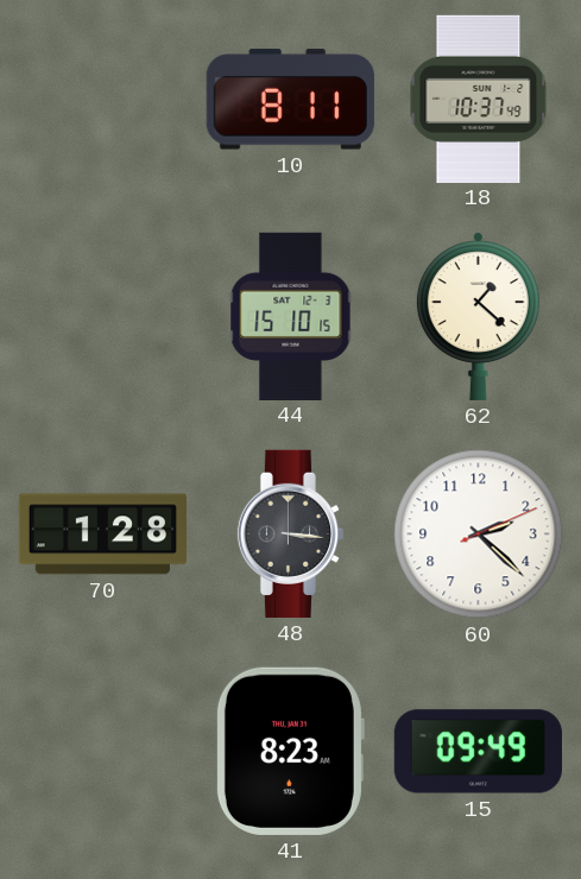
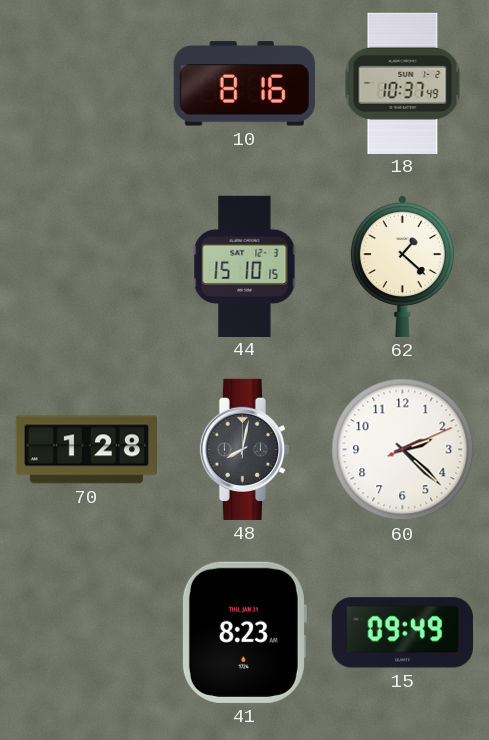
10: 8:11 -> 8:16
48: 3:16 -> 8:02
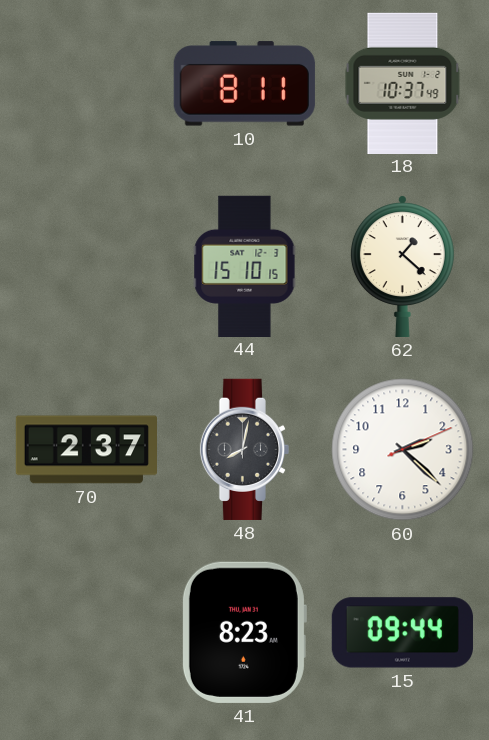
10: 8:16 -> 8:11
70: 1:28 -> 2:37
15: 09:49 -> 09:44
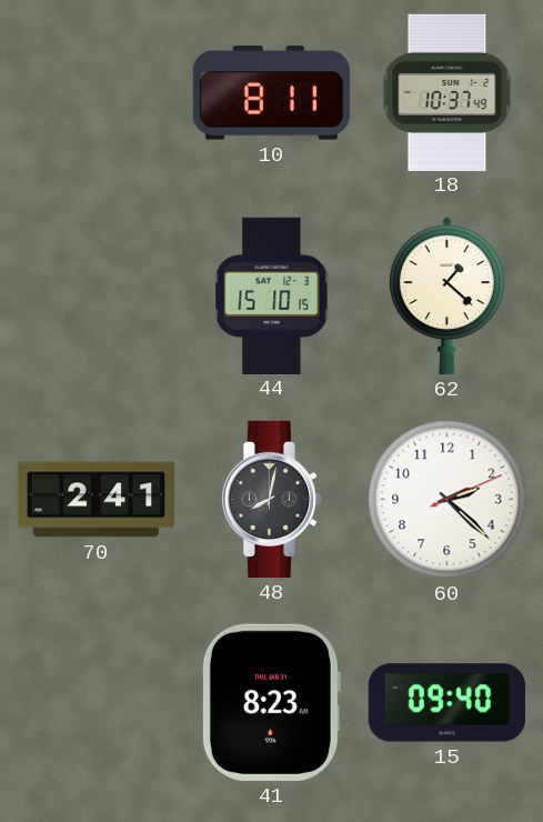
70: 2:37 -> 2:41
15: 09:44 -> 09:40
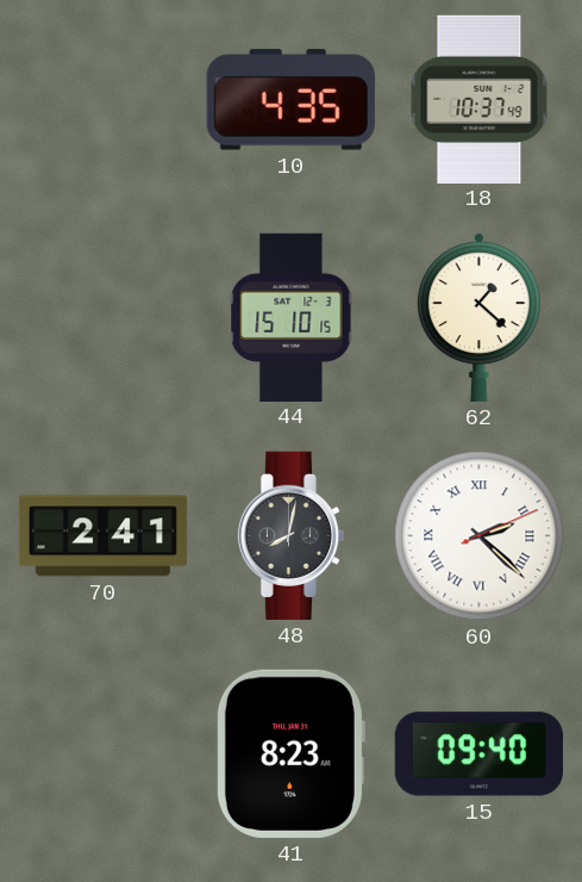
10: 8:11 -> 4:35
60 numerals: Arabic -> Roman
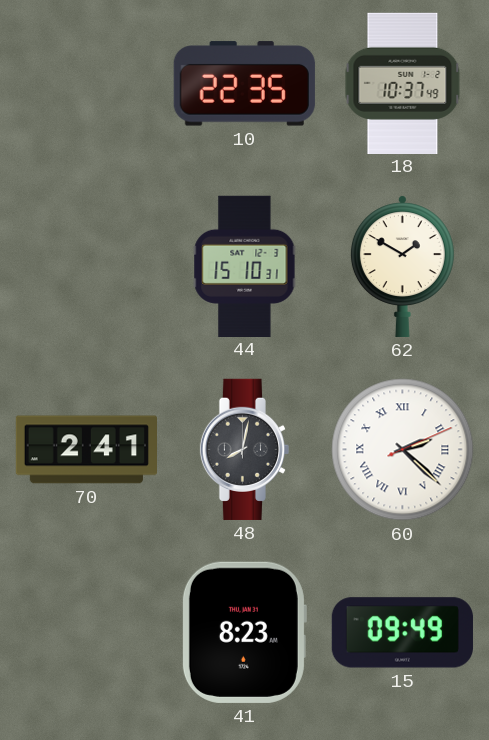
10: 4:35 -> 22:35
44: 15:10:15 -> 15:10:31
62: 1:22 -> 1:50
15: 09:40 -> 09:49
